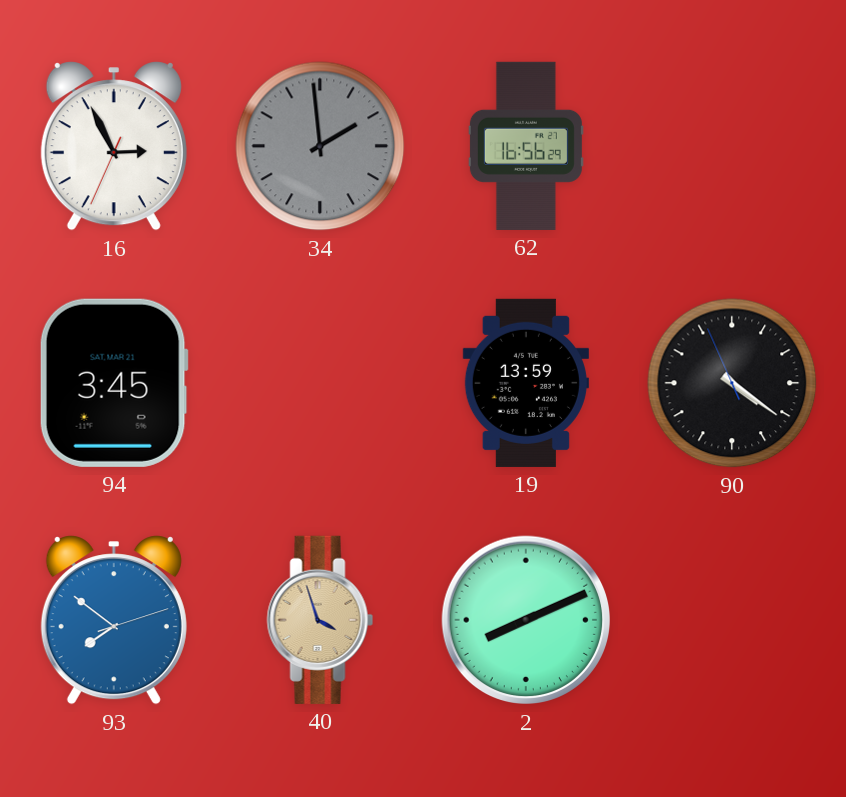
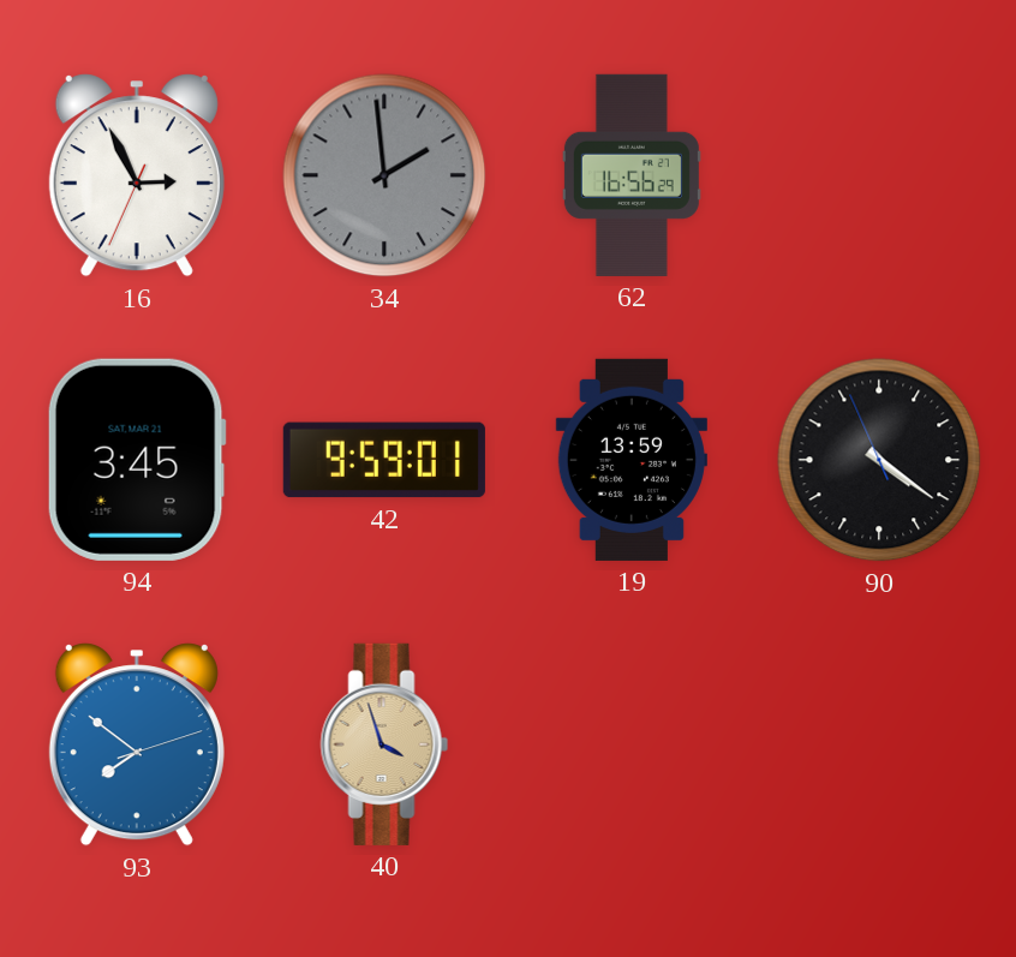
42: none -> 9:59
2: 8:11 -> none
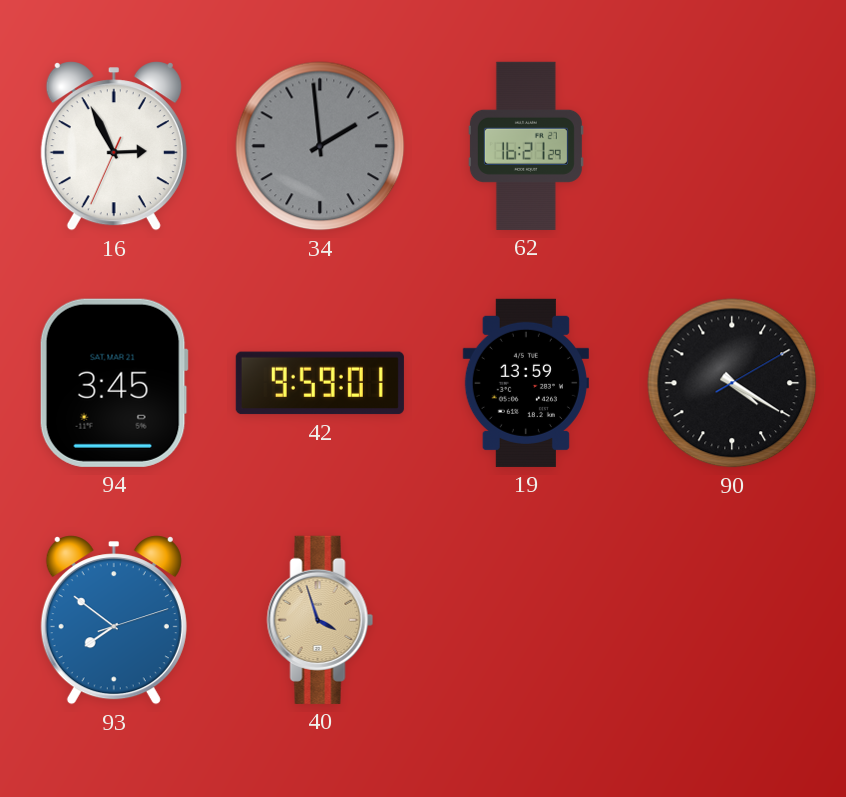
62: 16:56 -> 16:21
90: 4:20:56 -> 4:20:10
